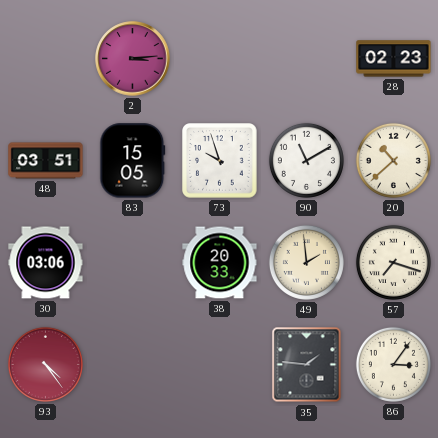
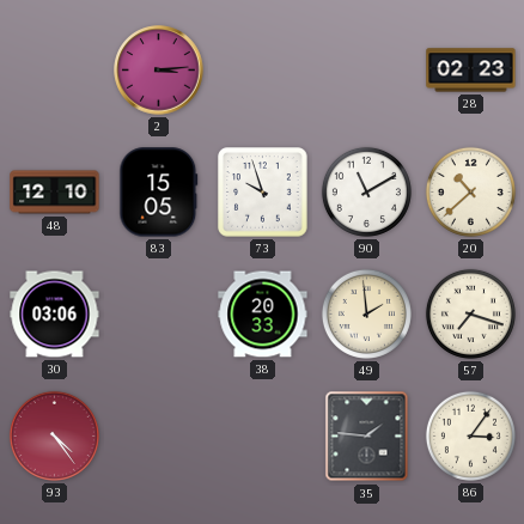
48: 03:51 -> 12:10
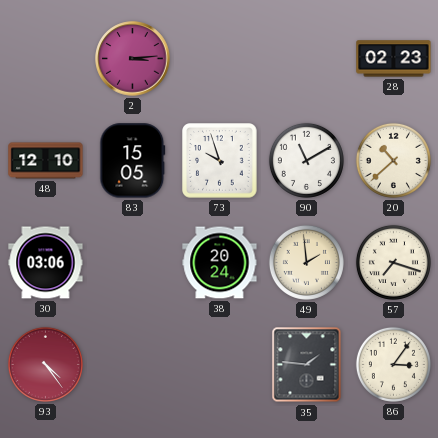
38: 20:33 -> 20:24
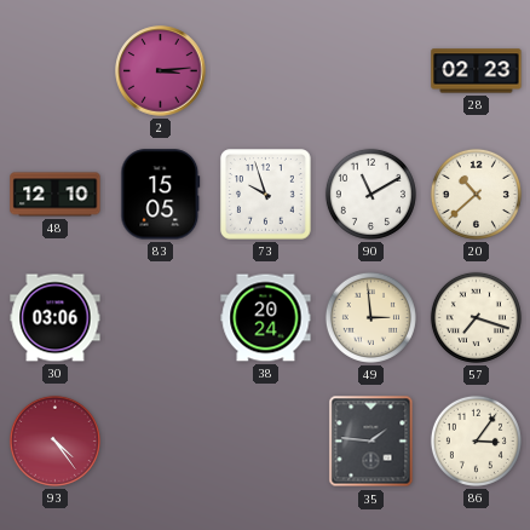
49: 1:59 -> 2:59
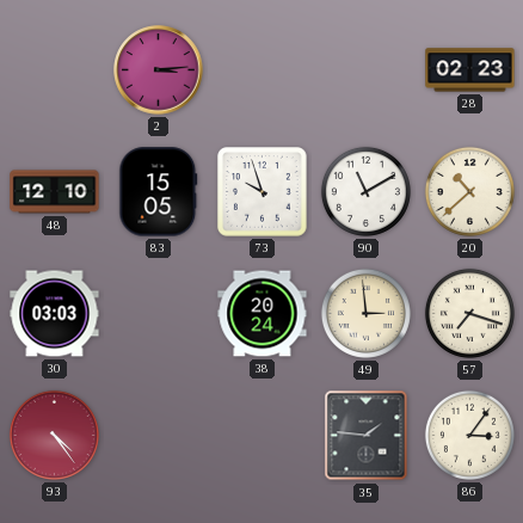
30: 03:06 -> 03:03
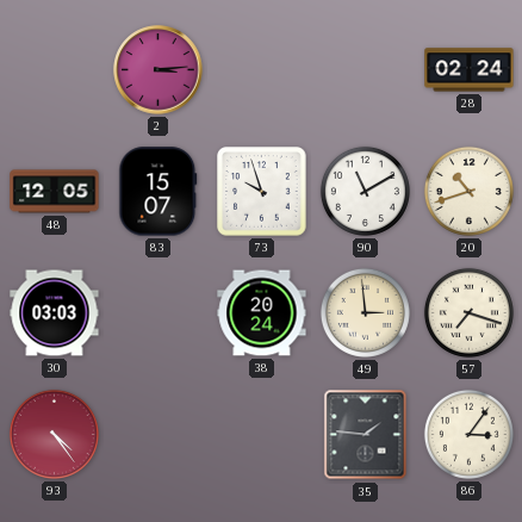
28: 02:23 -> 02:24
48: 12:10 -> 12:05
83: 15:05 -> 15:07
20: 10:38 -> 10:42
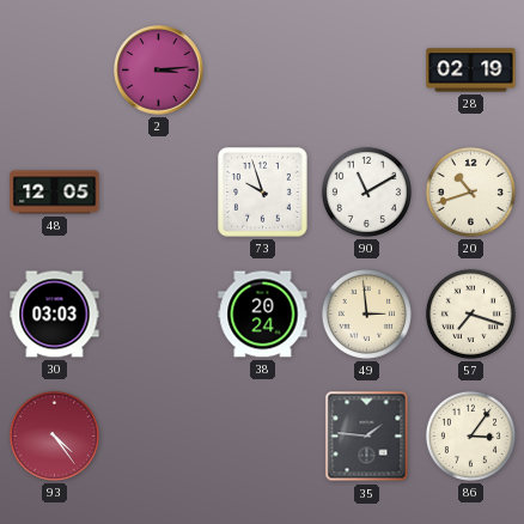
28: 02:24 -> 02:19
83: 15:07 -> none
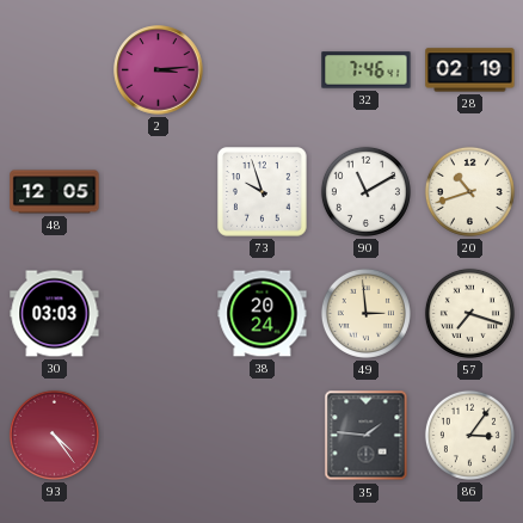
32: none -> 7:46
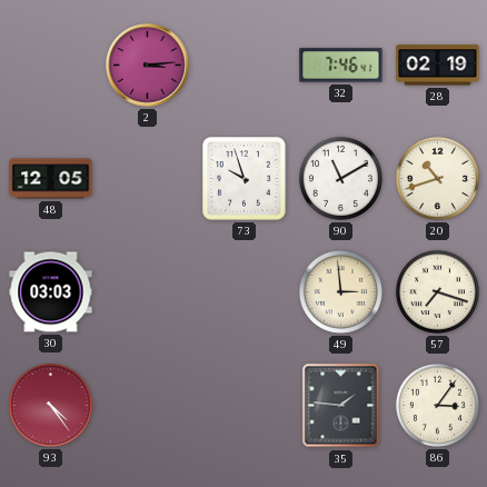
38: 20:24 -> none
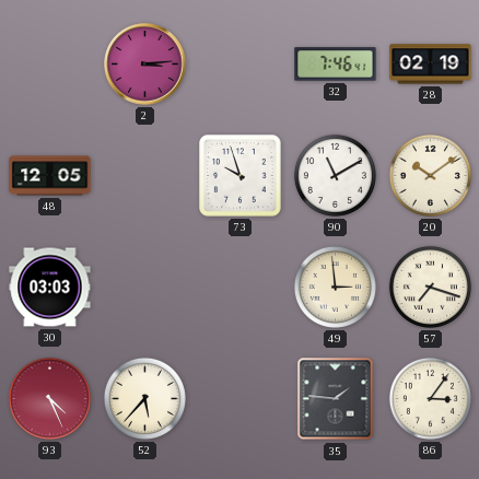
20: 10:42 -> 10:09
93: 4:24 -> 4:26
52: none -> 5:37
